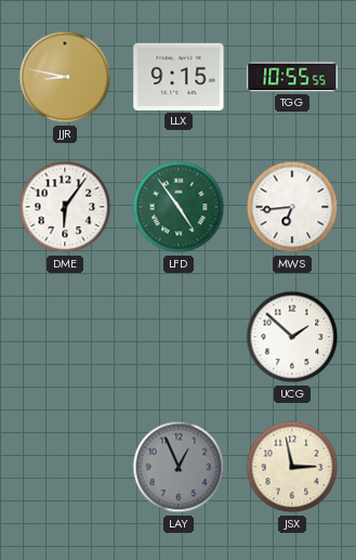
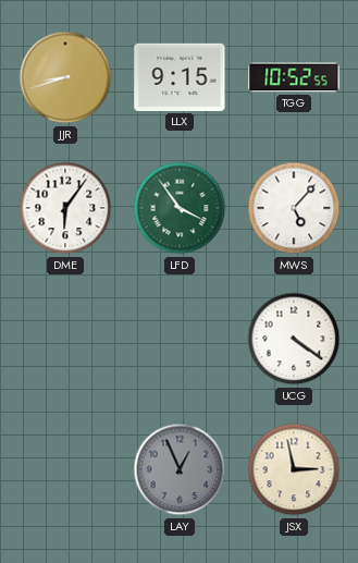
JJR: 8:47 -> 8:42
TGG: 10:55 -> 10:52
LFD: 4:54 -> 3:54
MWS: 6:44 -> 5:07
UCG: 1:52 -> 4:21
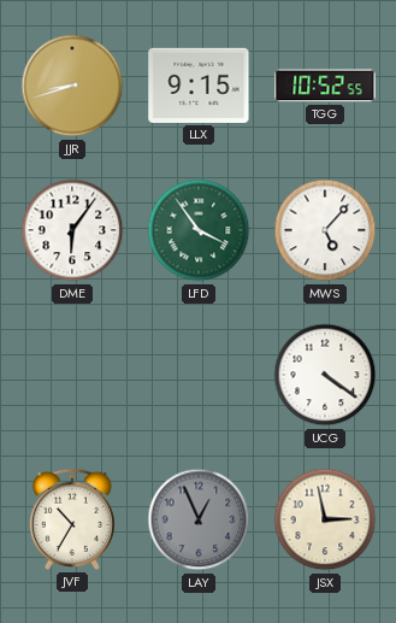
JVF: none -> 10:35
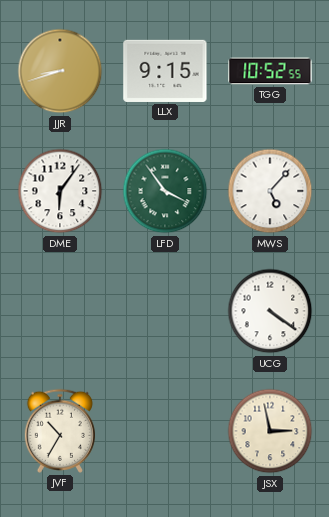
LAY: 12:56 -> none
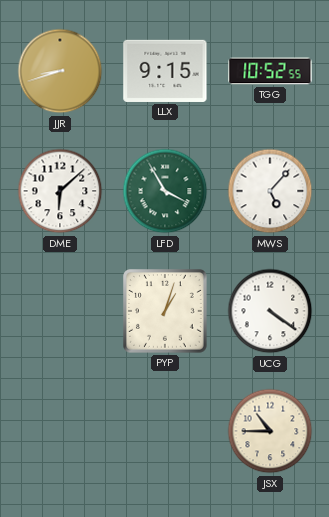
DME: 6:06 -> 6:08
LFD: 3:54 -> 3:55
PYP: none -> 1:03
JVF: 10:35 -> none
JSX: 2:58 -> 10:45
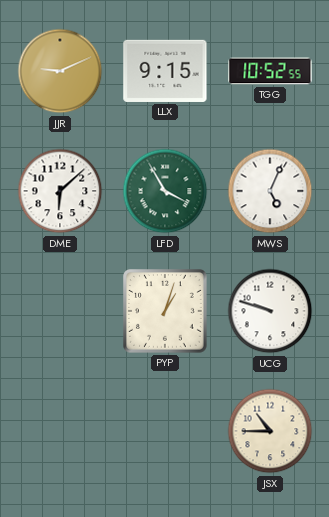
JJR: 8:42 -> 9:11
MWS: 5:07 -> 5:04
UCG: 4:21 -> 9:48
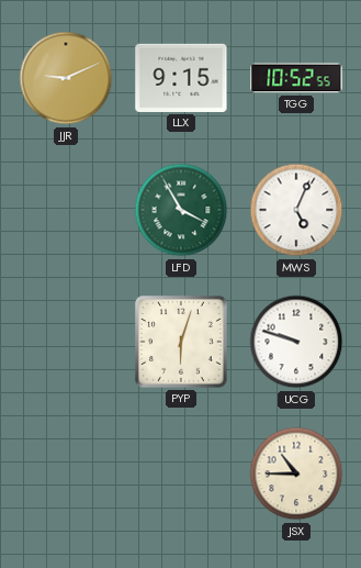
DME: 6:08 -> none
PYP: 1:03 -> 6:03
